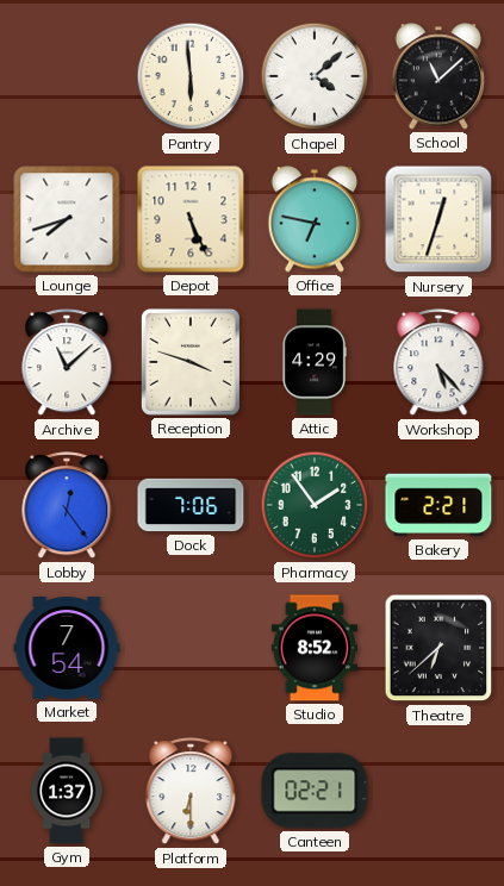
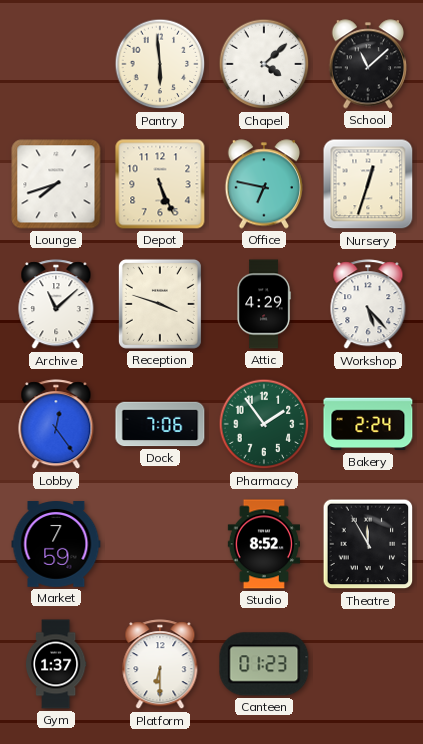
Bakery: 2:21 -> 2:24
Market: 7:54 -> 7:59
Theatre: 6:38 -> 11:55
Canteen: 02:21 -> 01:23
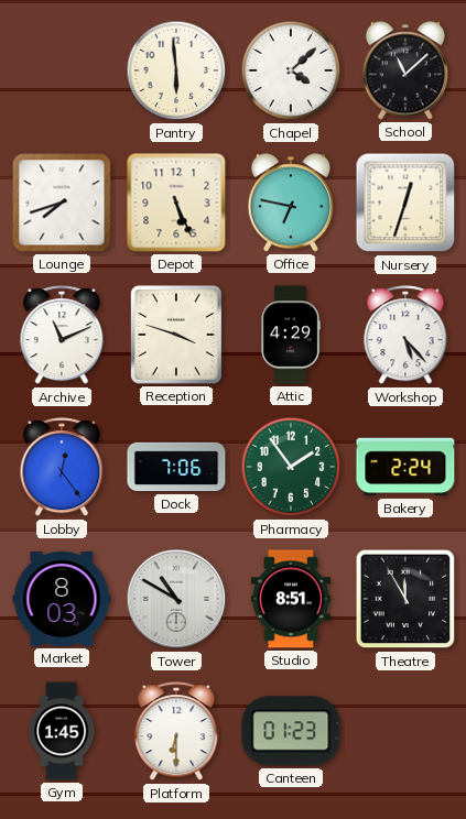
Archive: 11:08 -> 11:11
Market: 7:59 -> 8:03
Tower: none -> 10:50
Studio: 8:52 -> 8:51
Gym: 1:37 -> 1:45
